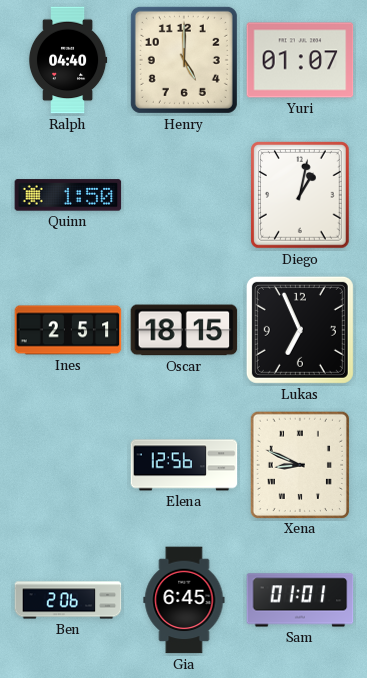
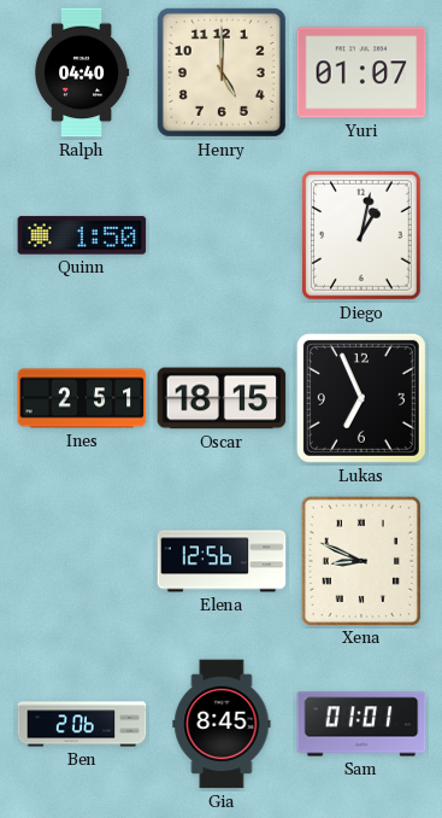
Gia: 6:45 -> 8:45
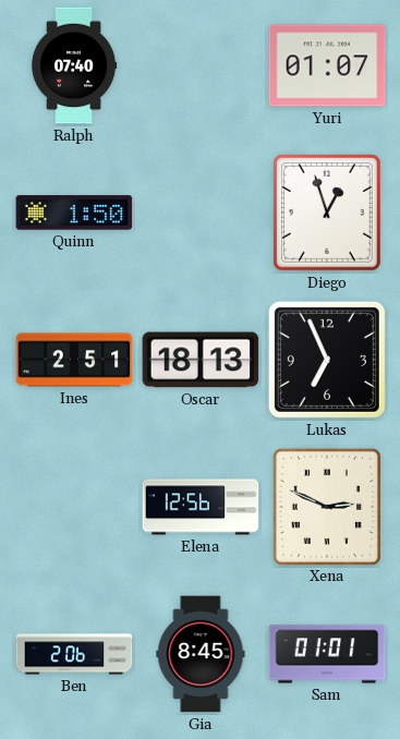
Ralph: 04:40 -> 07:40
Henry: 5:00 -> none
Diego: 1:02 -> 12:57
Oscar: 18:15 -> 18:13
Xena: 8:49 -> 2:49
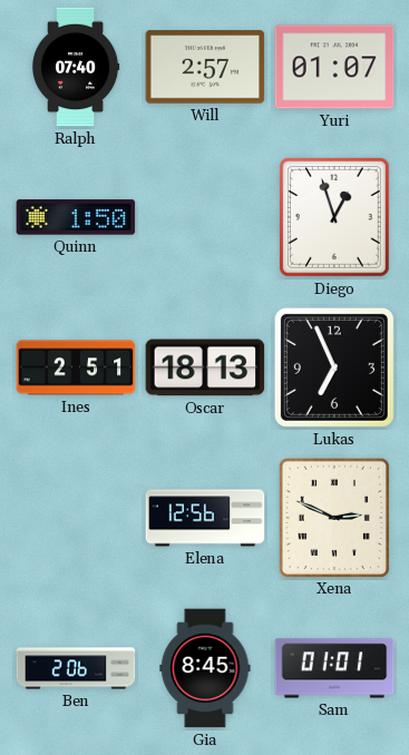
Will: none -> 2:57
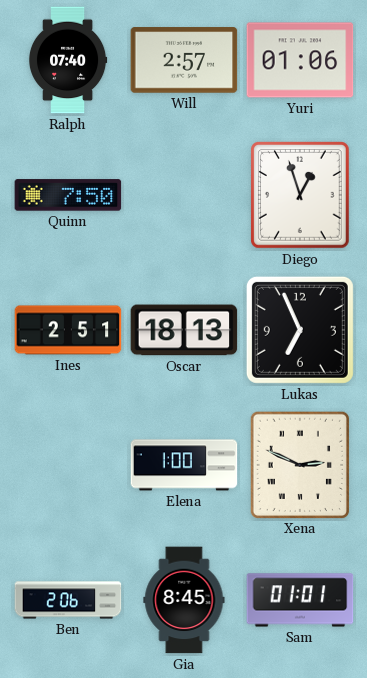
Yuri: 01:07 -> 01:06
Quinn: 1:50 -> 7:50
Elena: 12:56 -> 1:00
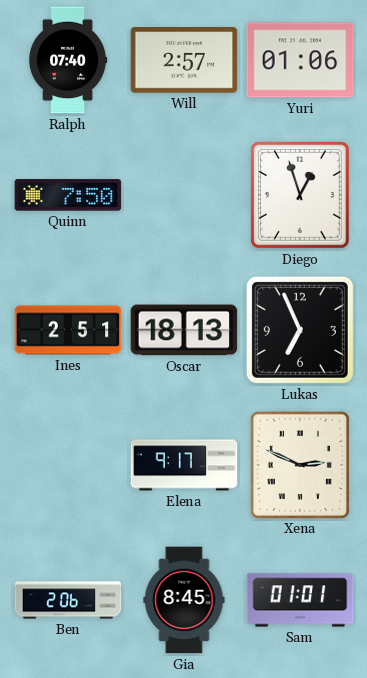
Elena: 1:00 -> 9:17
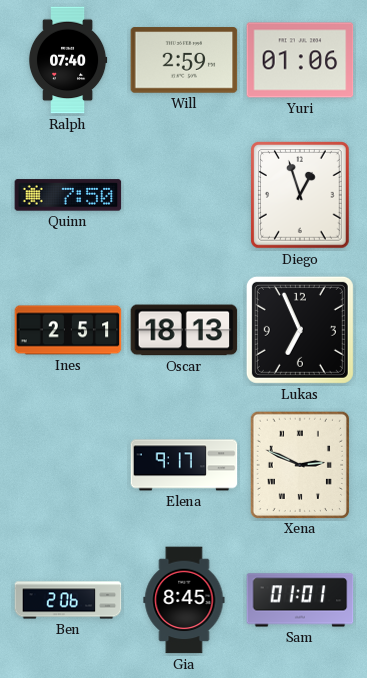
Will: 2:57 -> 2:59
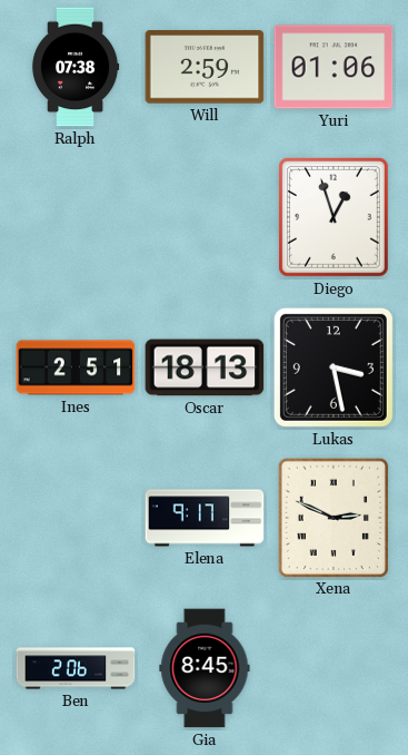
Ralph: 07:40 -> 07:38
Quinn: 7:50 -> none
Lukas: 6:56 -> 3:28
Sam: 01:01 -> none
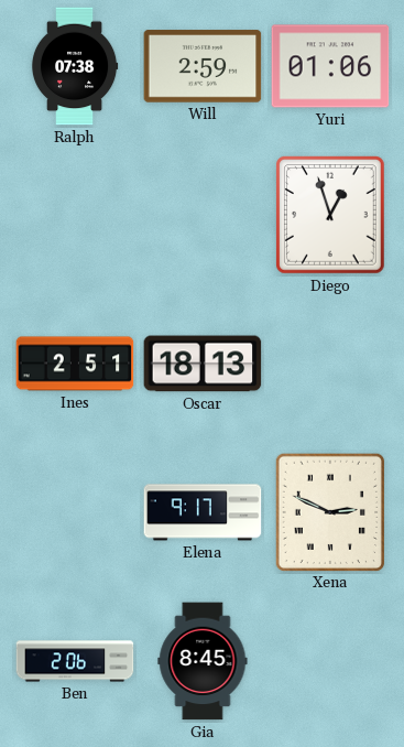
Lukas: 3:28 -> none
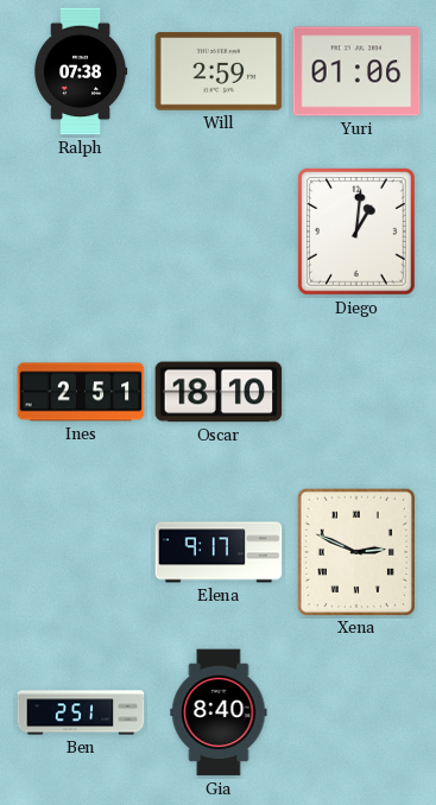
Diego: 12:57 -> 1:01
Oscar: 18:13 -> 18:10
Ben: 2:06 -> 2:51
Gia: 8:45 -> 8:40
